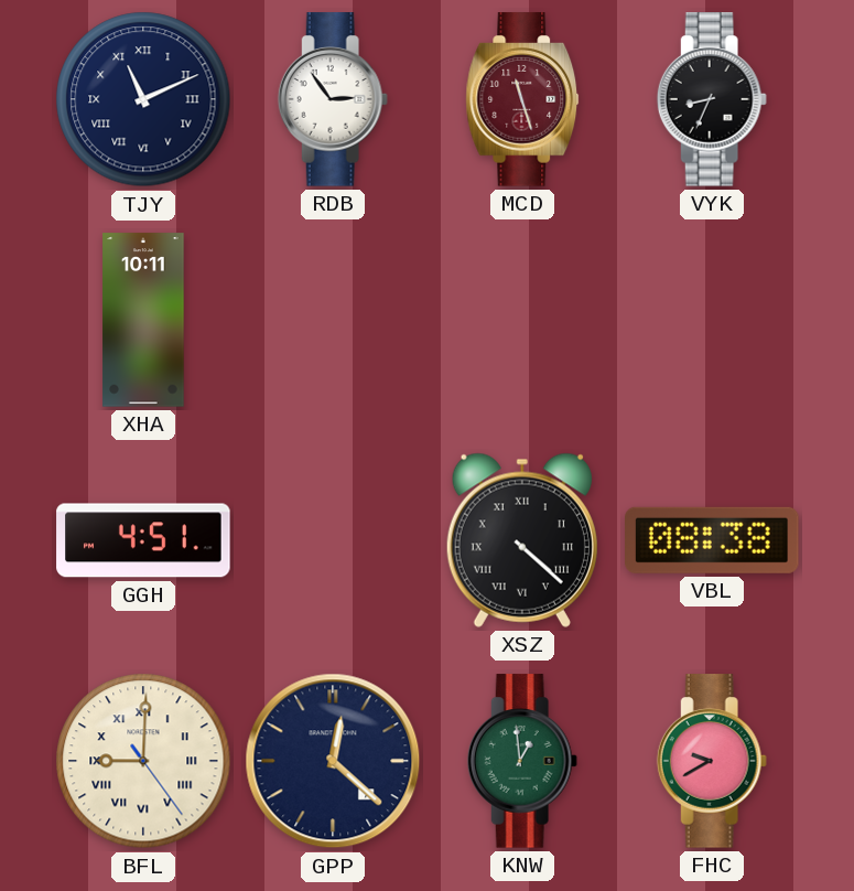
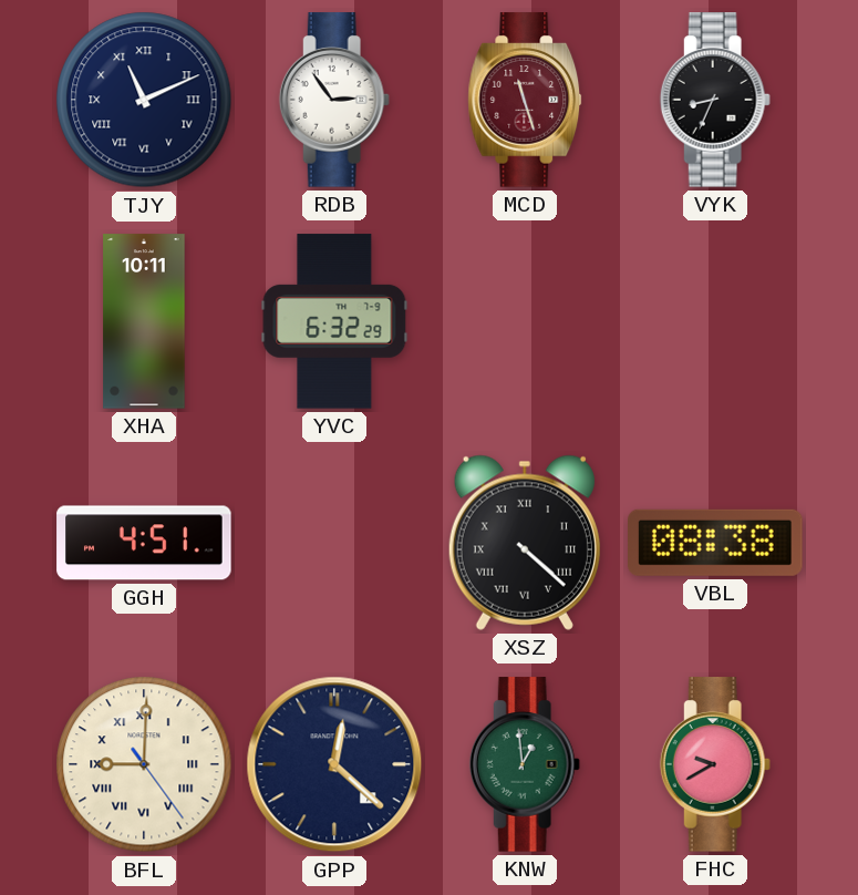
YVC: none -> 6:32
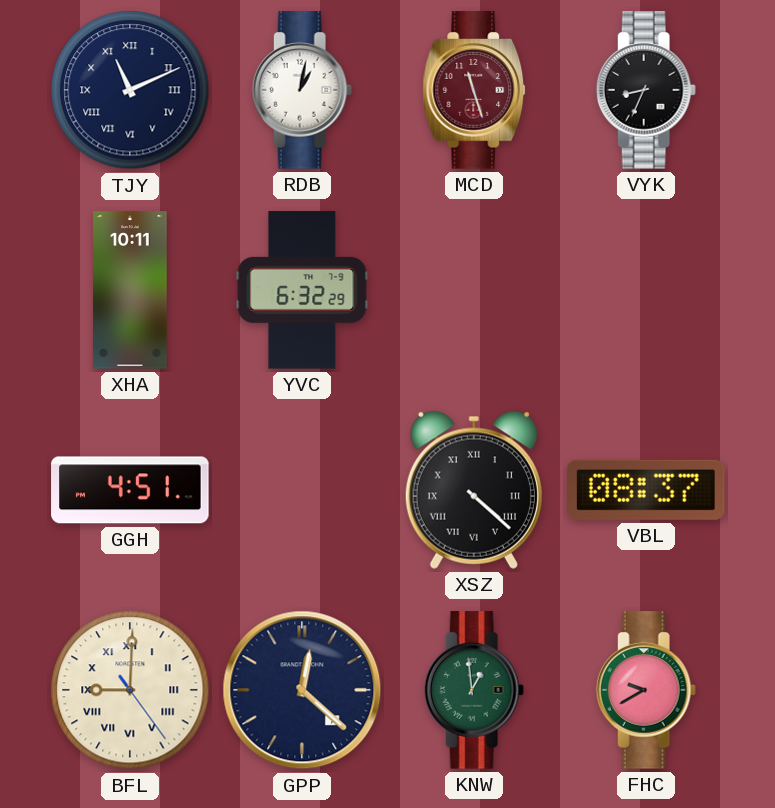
RDB: 2:54 -> 1:02
VBL: 08:38 -> 08:37
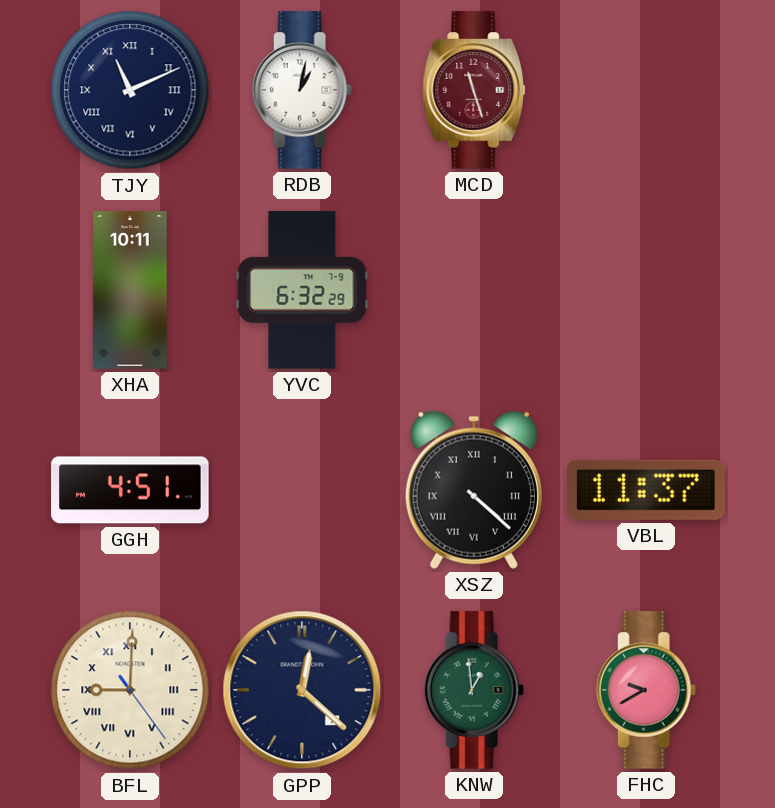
VYK: 8:34 -> none
VBL: 08:37 -> 11:37
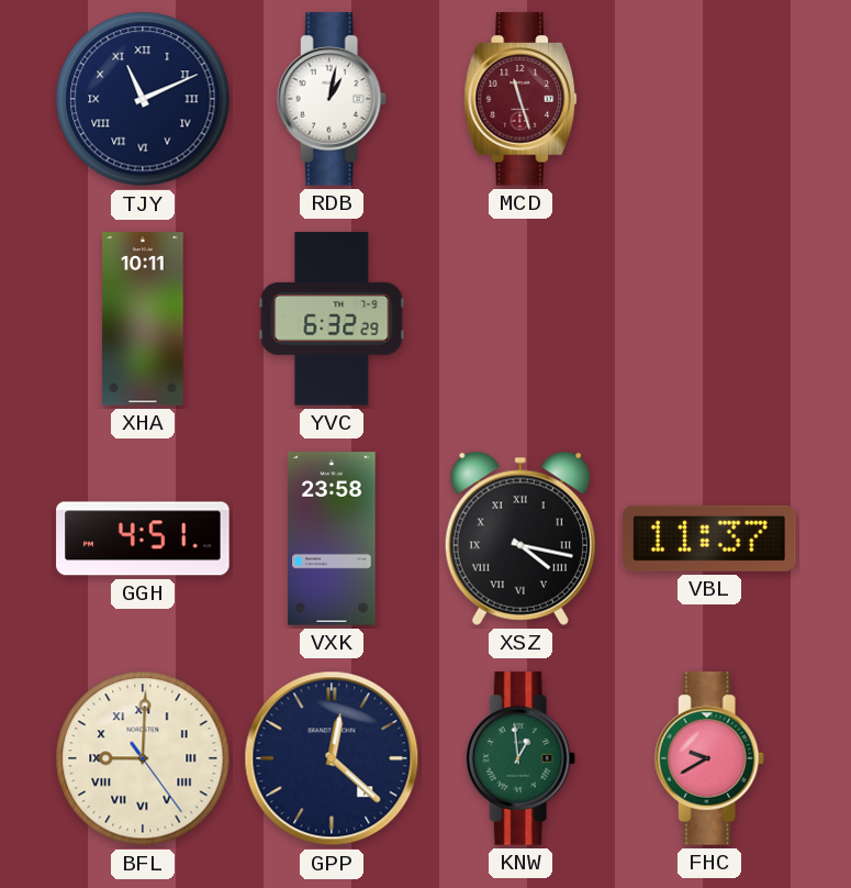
VXK: none -> 23:58
XSZ: 4:22 -> 4:17
